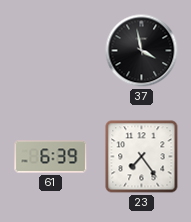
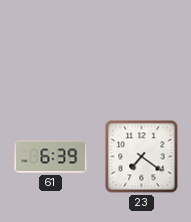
37: 3:58 -> none
23: 7:24 -> 7:21
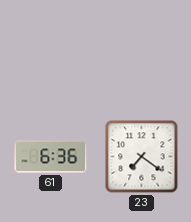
61: 6:39 -> 6:36
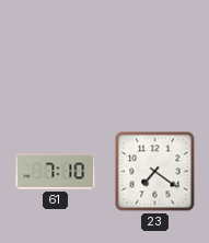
61: 6:36 -> 7:10
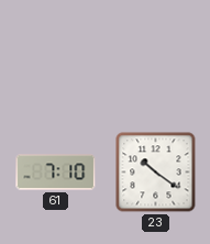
23: 7:21 -> 10:21
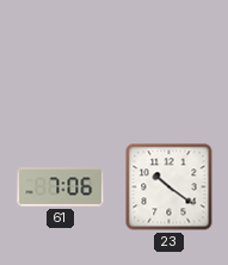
61: 7:10 -> 7:06
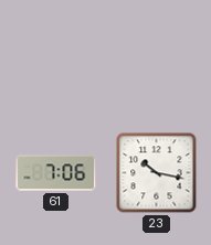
23: 10:21 -> 10:17
